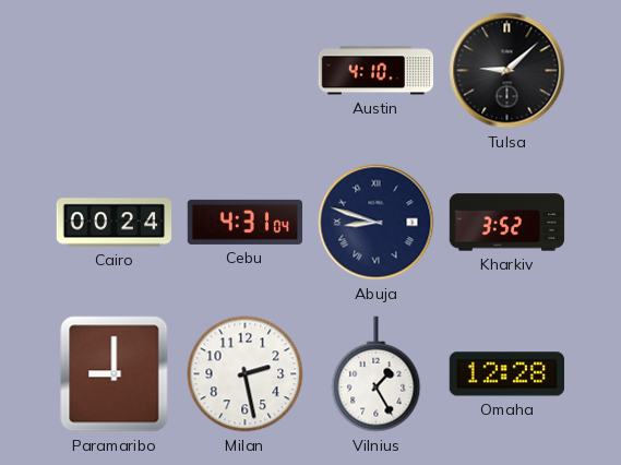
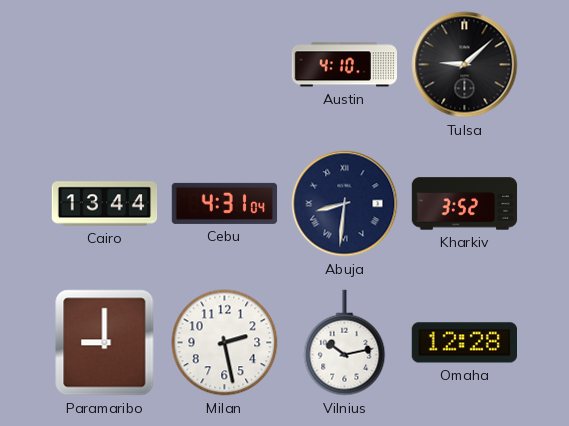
Cairo: 00:24 -> 13:44
Abuja: 8:48 -> 8:31
Vilnius: 1:25 -> 10:13
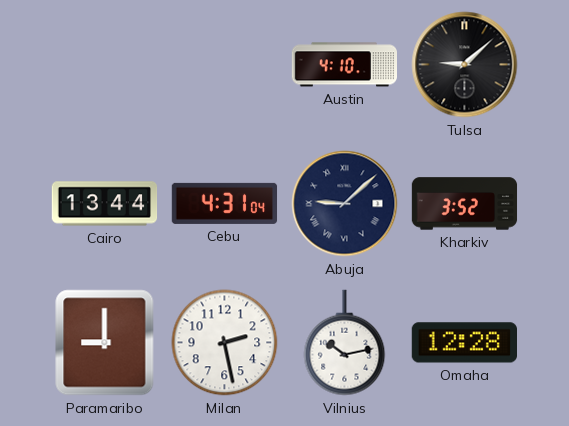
Abuja: 8:31 -> 9:08
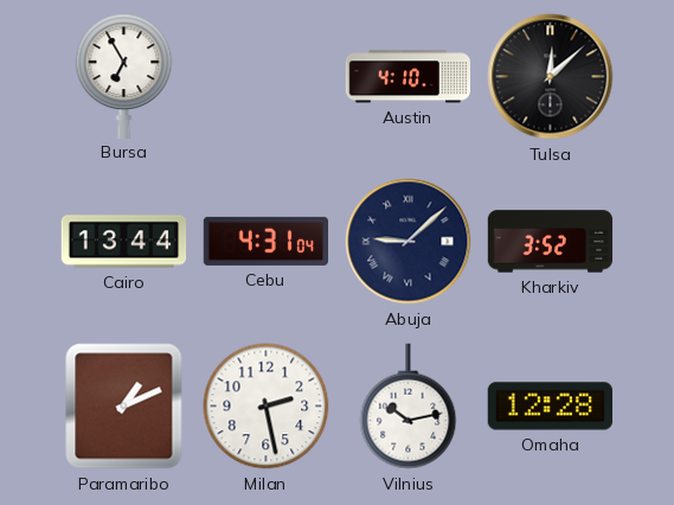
Bursa: none -> 6:55
Tulsa: 9:08 -> 12:08
Paramaribo: 9:00 -> 1:11
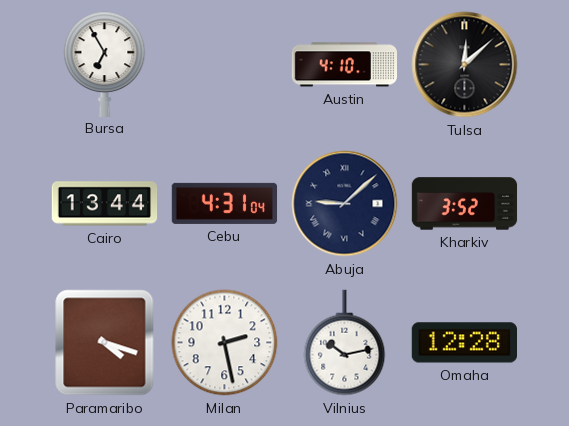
Paramaribo: 1:11 -> 4:18
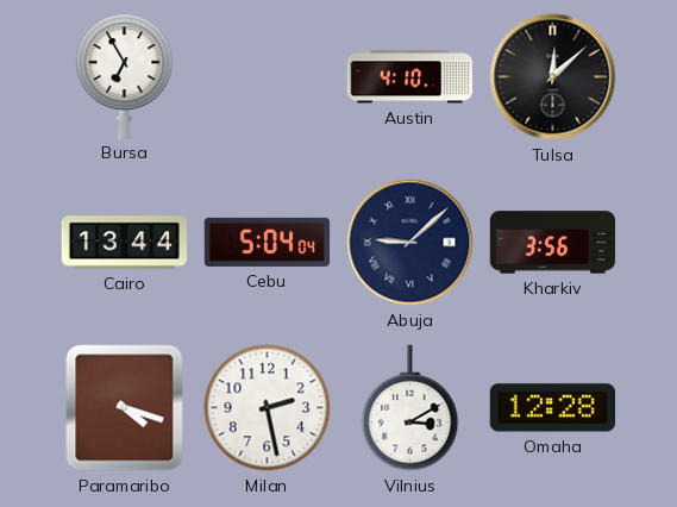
Cebu: 4:31 -> 5:04
Kharkiv: 3:52 -> 3:56
Vilnius: 10:13 -> 3:10
